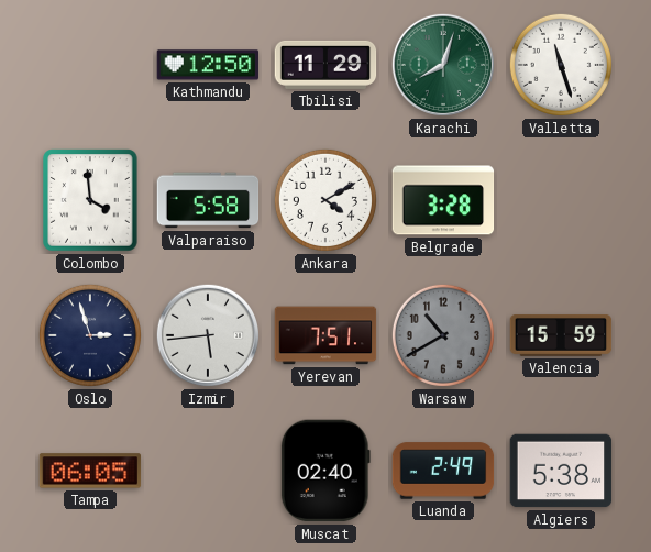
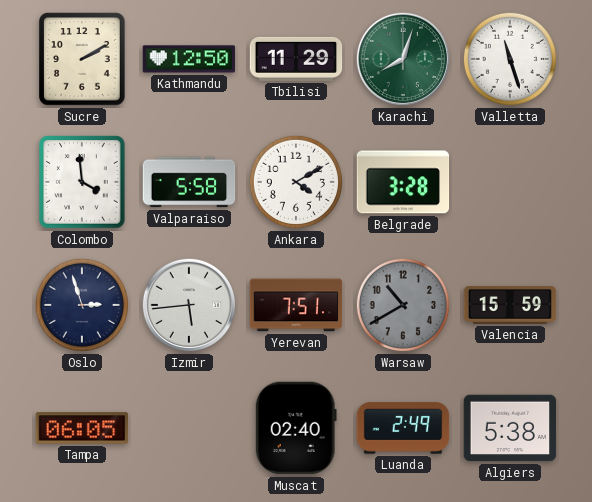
Sucre: none -> 2:10
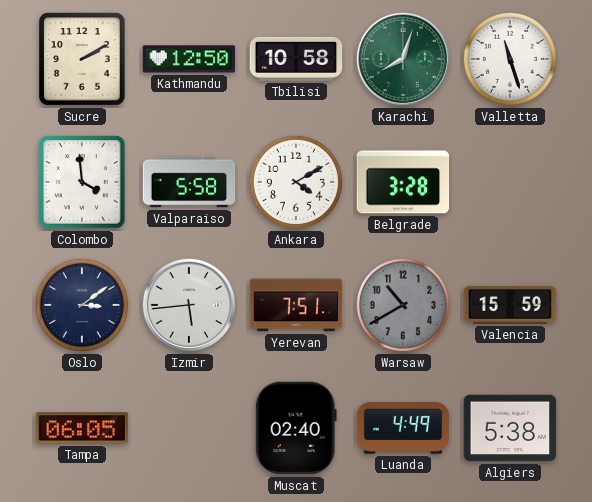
Tbilisi: 11:29 -> 10:58
Oslo: 2:57 -> 3:09
Luanda: 2:49 -> 4:49
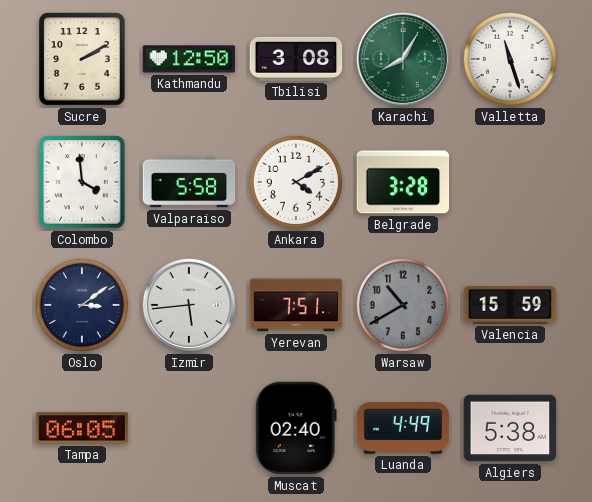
Tbilisi: 10:58 -> 3:08
Karachi: 8:03 -> 8:05
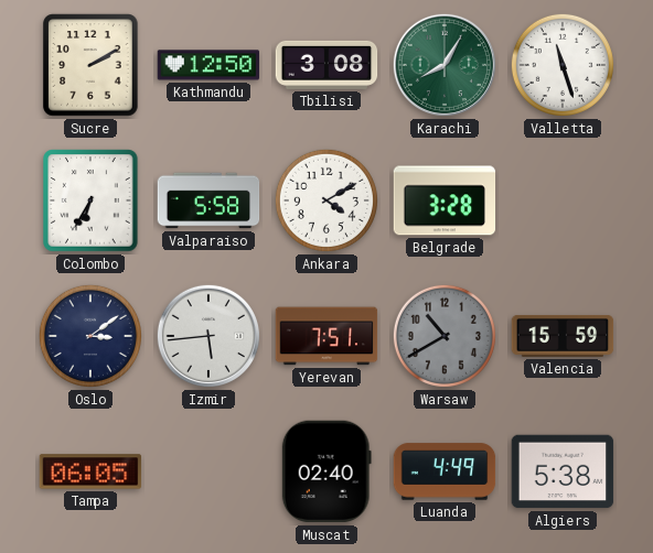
Colombo: 3:59 -> 6:35
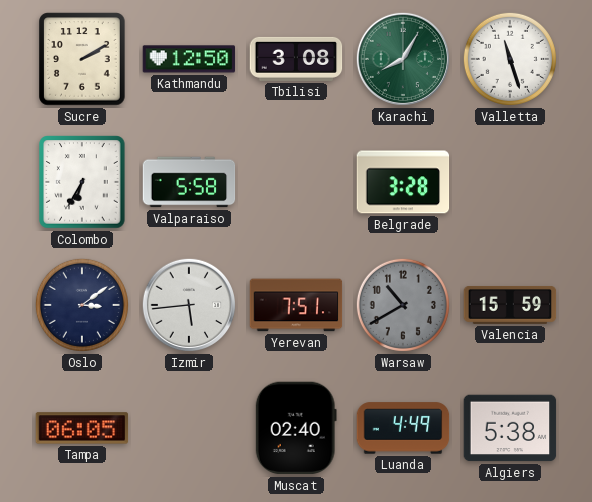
Ankara: 4:10 -> none
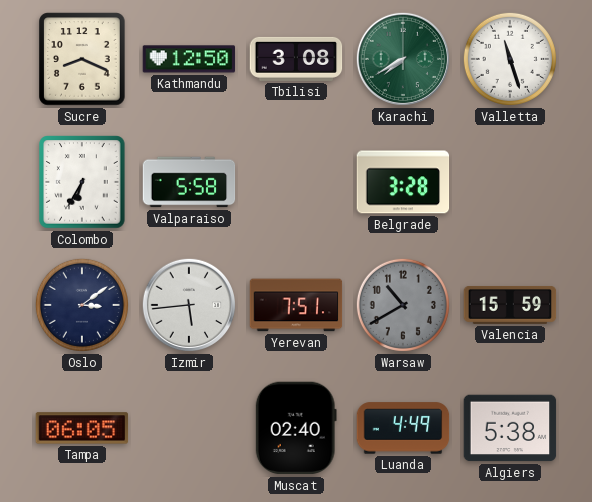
Sucre: 2:10 -> 8:19
Karachi: 8:05 -> 7:40
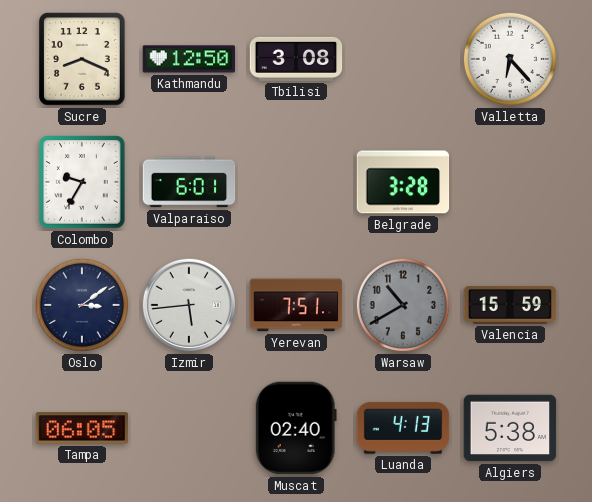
Karachi: 7:40 -> none
Valletta: 11:27 -> 6:23
Colombo: 6:35 -> 9:35
Valparaiso: 5:58 -> 6:01
Luanda: 4:49 -> 4:13
